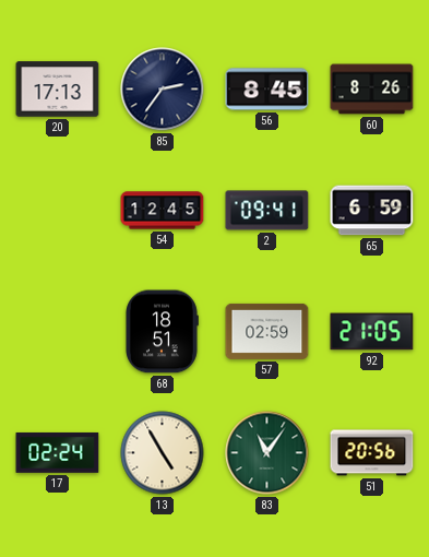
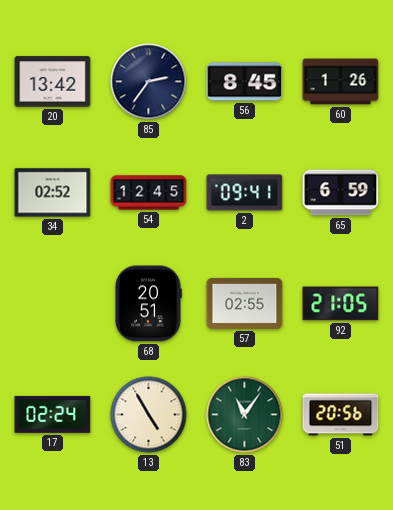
20: 17:13 -> 13:42
60: 8:26 -> 1:26
34: none -> 02:52
68: 18:51 -> 20:51
57: 02:59 -> 02:55
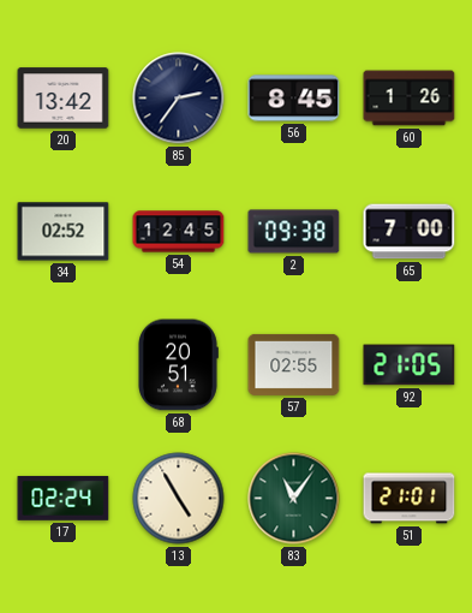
2: 09:41 -> 09:38
65: 6:59 -> 7:00
51: 20:56 -> 21:01
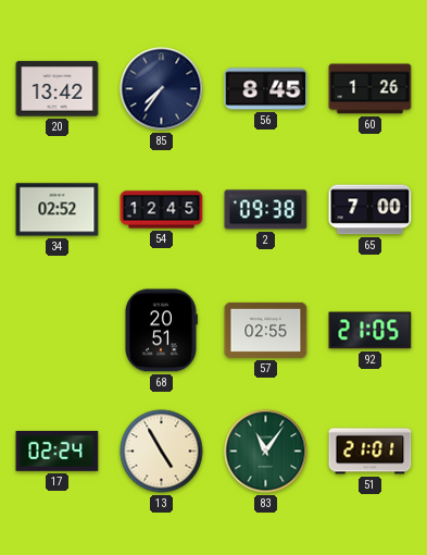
85: 2:36 -> 7:36
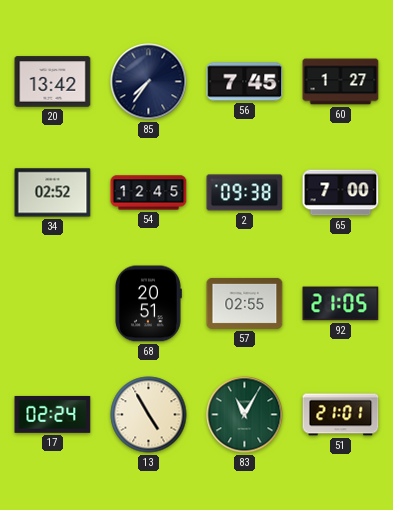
56: 8:45 -> 7:45
60: 1:26 -> 1:27
83: 11:06 -> 11:05
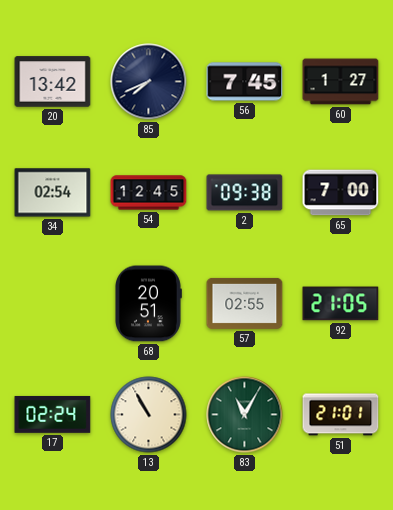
85: 7:36 -> 7:41
34: 02:52 -> 02:54
13: 4:55 -> 10:55
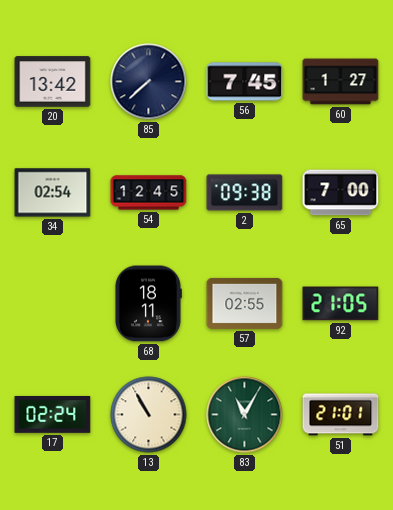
85: 7:41 -> 7:38
68: 20:51 -> 18:11
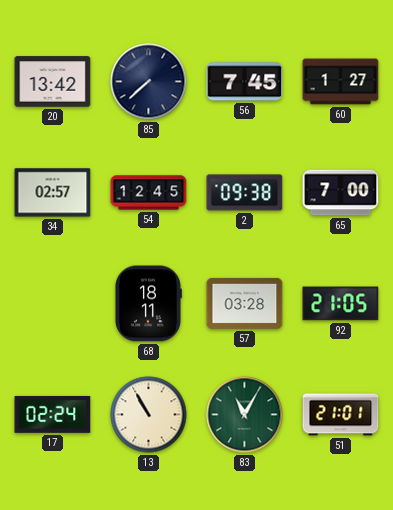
34: 02:54 -> 02:57
57: 02:55 -> 03:28
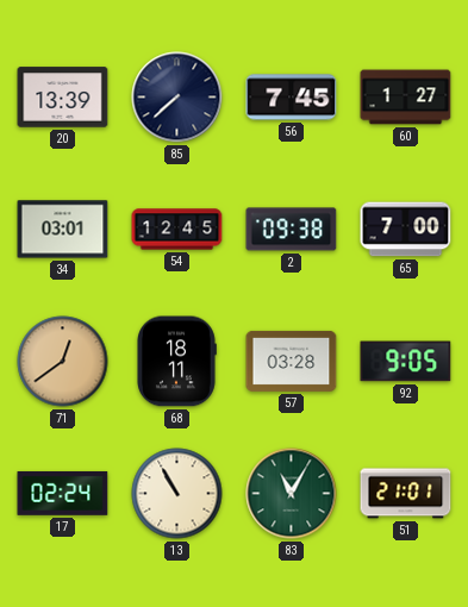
20: 13:42 -> 13:39
34: 02:57 -> 03:01
71: none -> 12:39
92: 21:05 -> 9:05
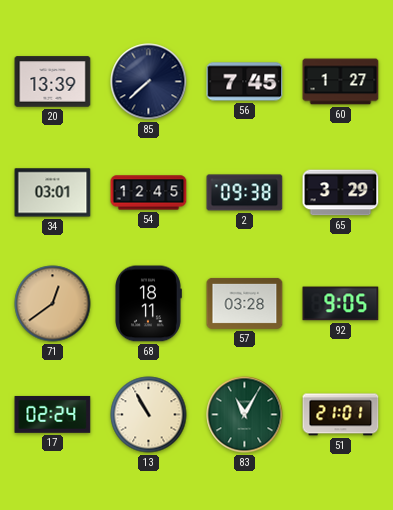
65: 7:00 -> 3:29
